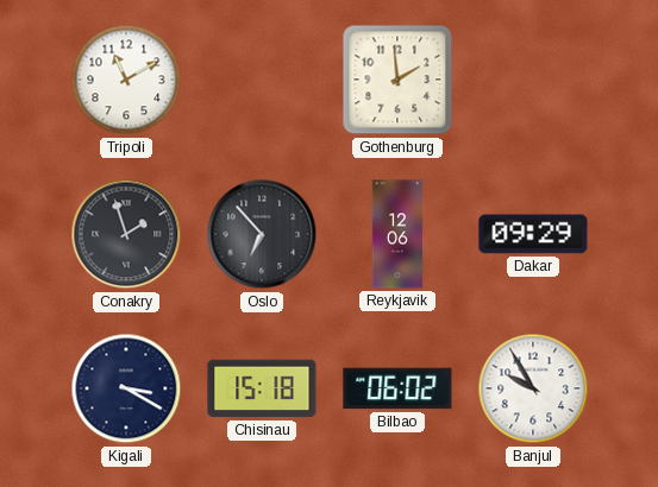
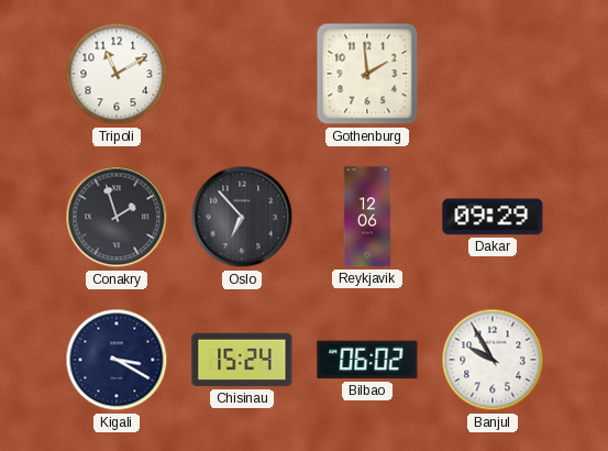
Chisinau: 15:18 -> 15:24
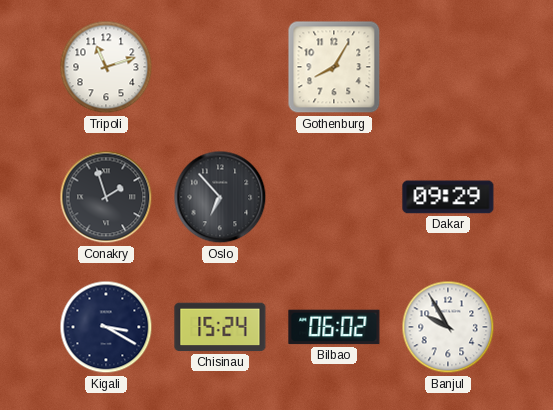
Tripoli: 11:10 -> 11:12
Gothenburg: 1:59 -> 8:05
Reykjavik: 12:06 -> none
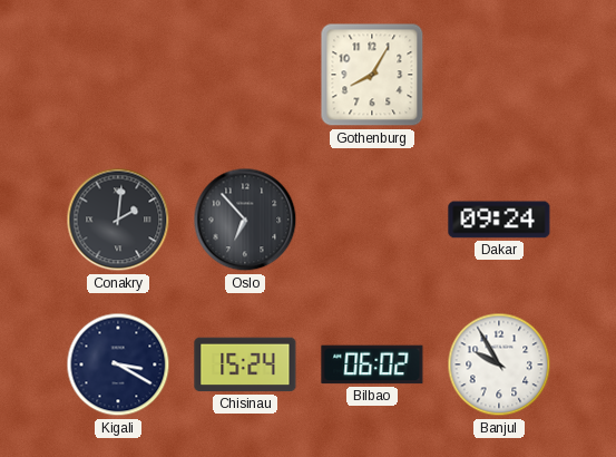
Tripoli: 11:12 -> none
Conakry: 1:57 -> 2:01
Dakar: 09:29 -> 09:24
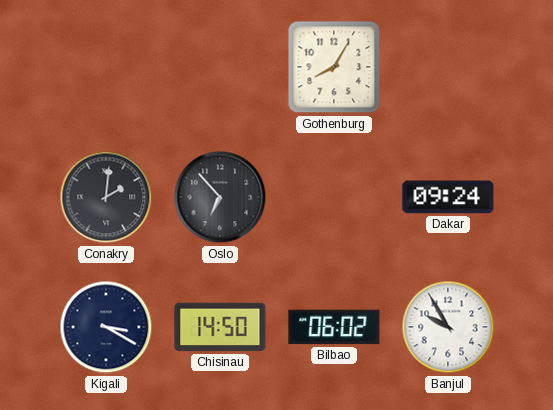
Chisinau: 15:24 -> 14:50
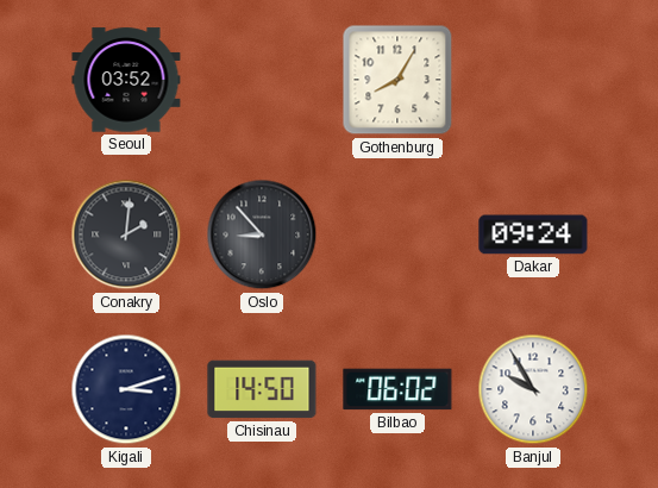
Seoul: none -> 03:52
Oslo: 6:53 -> 8:53
Kigali: 3:20 -> 3:12
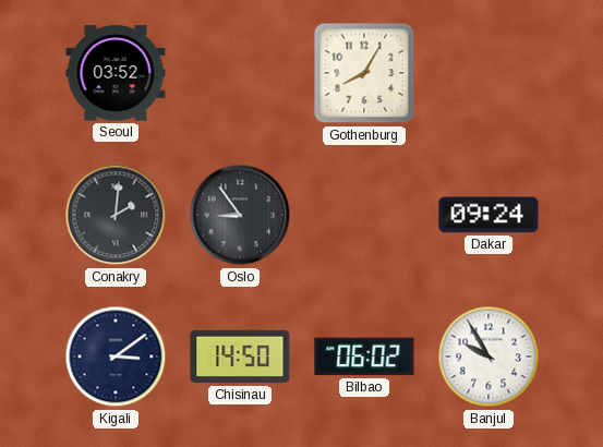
Oslo: 8:53 -> 8:54
Kigali: 3:12 -> 3:09
